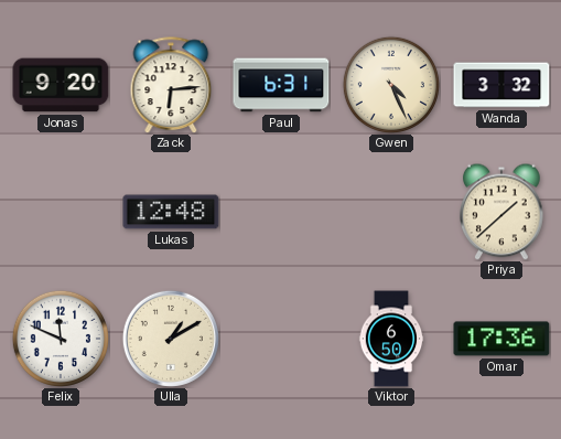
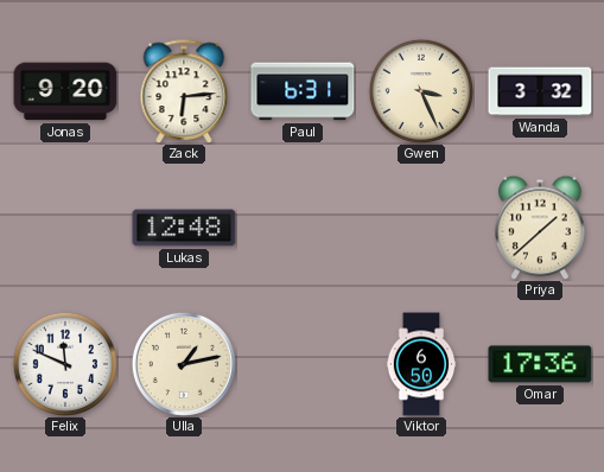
Gwen: 4:26 -> 3:26
Ulla: 1:10 -> 1:13
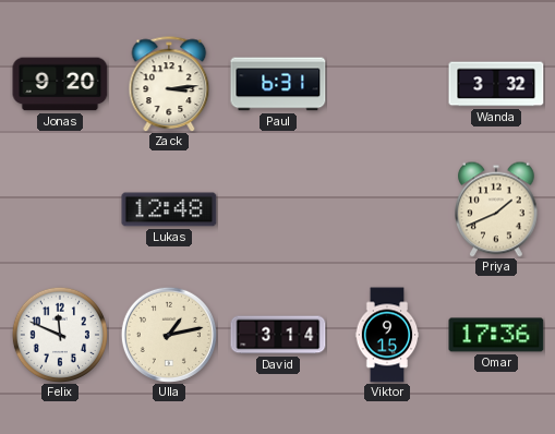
Zack: 6:14 -> 3:14
Gwen: 3:26 -> none
Priya: 1:38 -> 1:41
David: none -> 3:14
Viktor: 6:50 -> 9:15
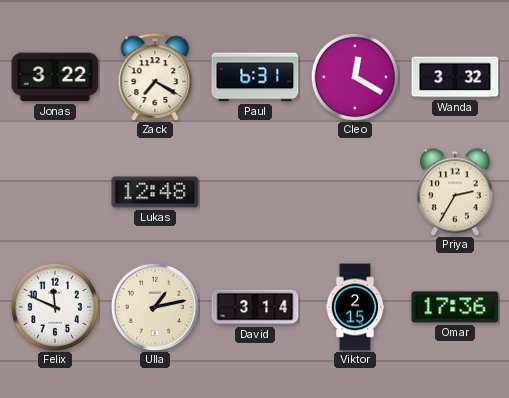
Jonas: 9:20 -> 3:22
Zack: 3:14 -> 7:20
Cleo: none -> 12:20
Priya: 1:41 -> 2:35
Viktor: 9:15 -> 2:15
